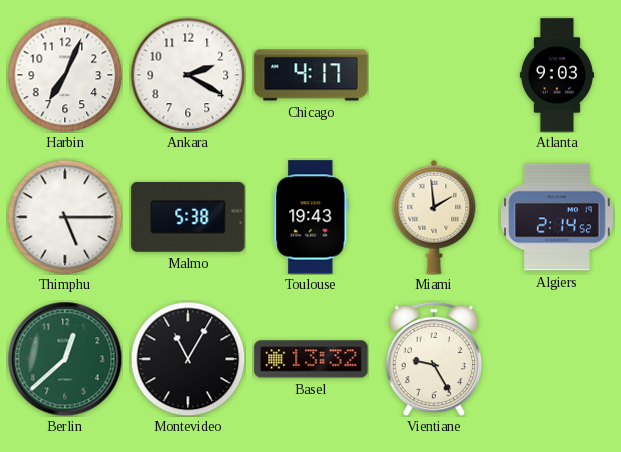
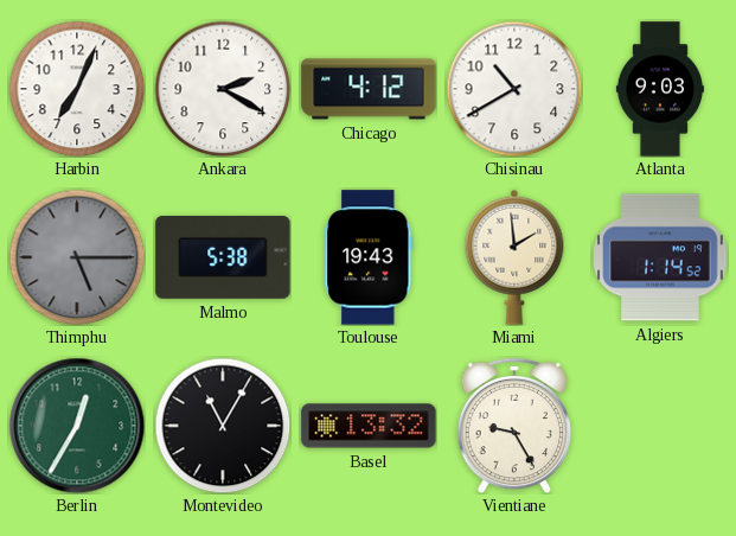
Chicago: 4:17 -> 4:12
Chisinau: none -> 10:40
Thimphu dial: white -> grey
Algiers: 2:14 -> 1:14
Berlin: 12:38 -> 12:35
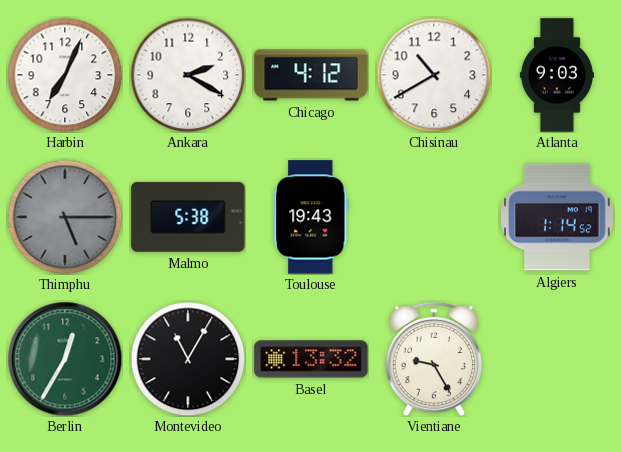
Miami: 1:59 -> none
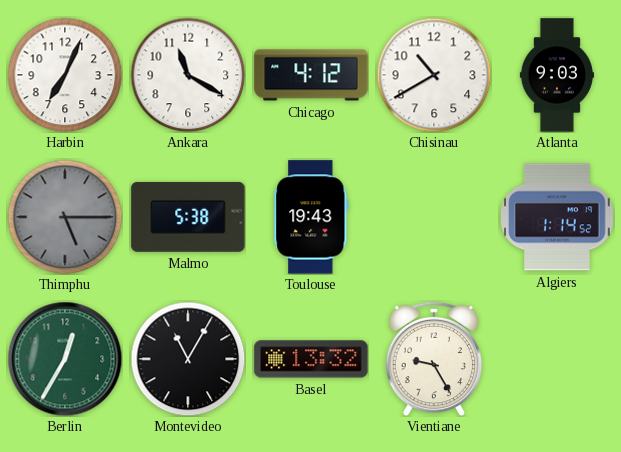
Ankara: 2:20 -> 11:20
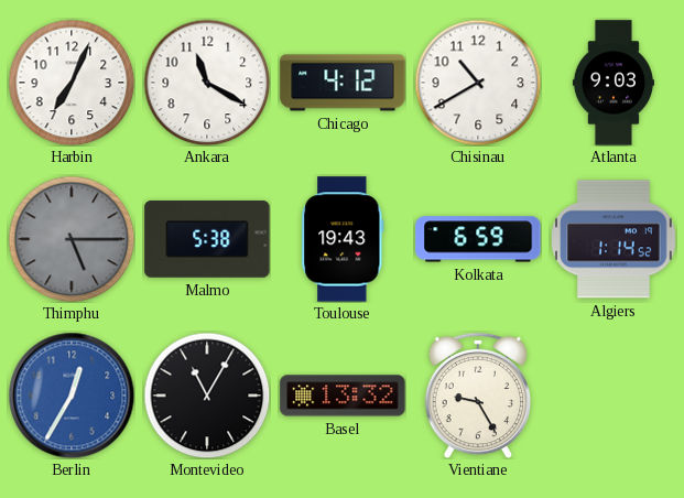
Kolkata: none -> 6:59
Berlin dial: green -> blue
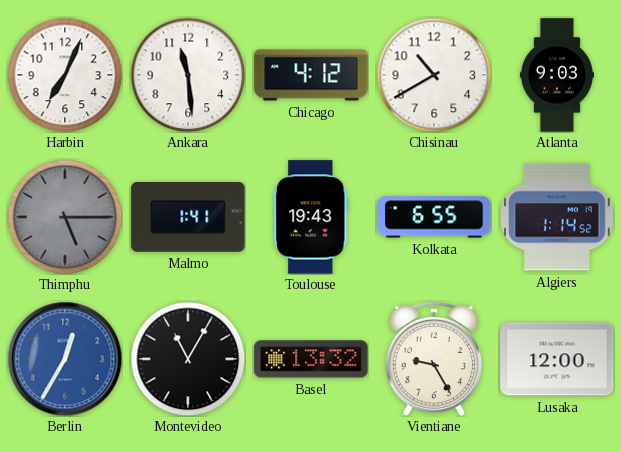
Ankara: 11:20 -> 11:29
Malmo: 5:38 -> 1:41
Kolkata: 6:59 -> 6:55
Lusaka: none -> 12:00
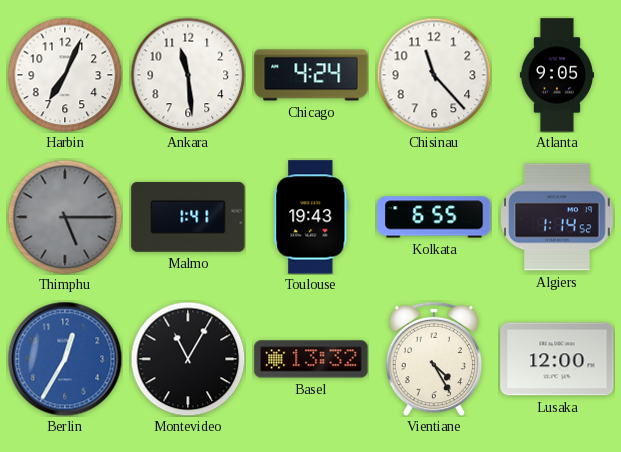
Chicago: 4:12 -> 4:24
Chisinau: 10:40 -> 11:23
Atlanta: 9:03 -> 9:05
Vientiane: 9:25 -> 4:25
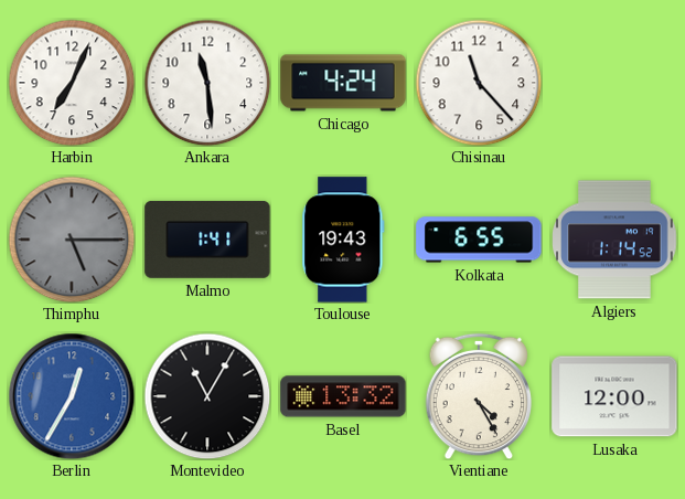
Atlanta: 9:05 -> none
